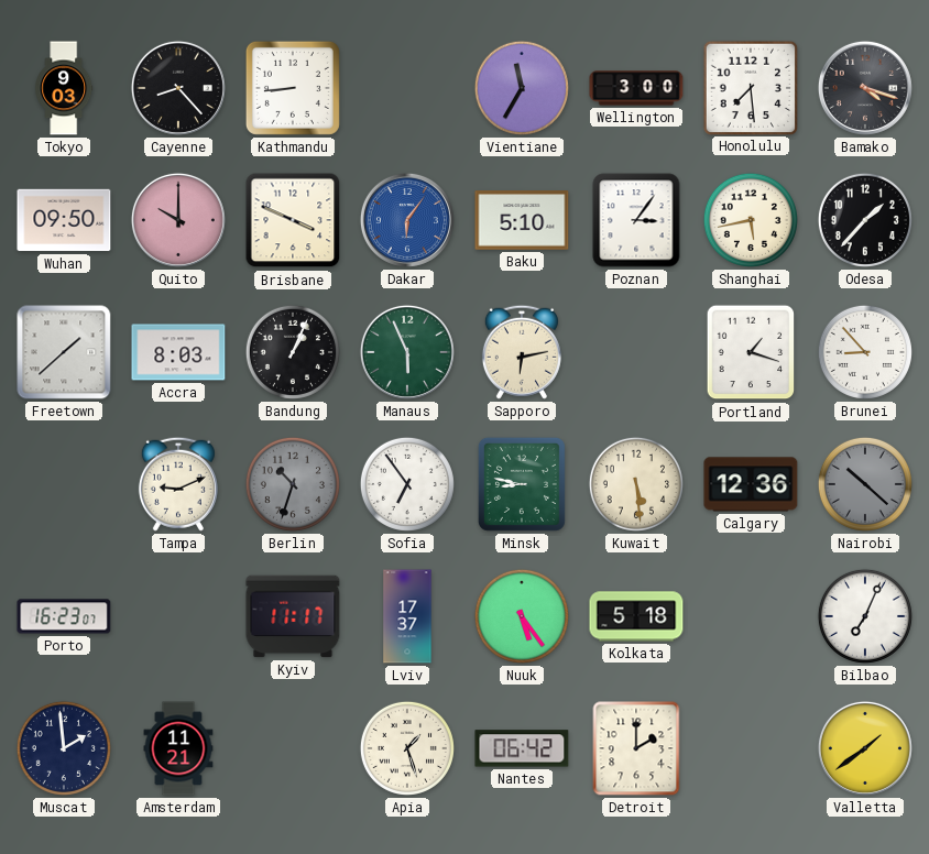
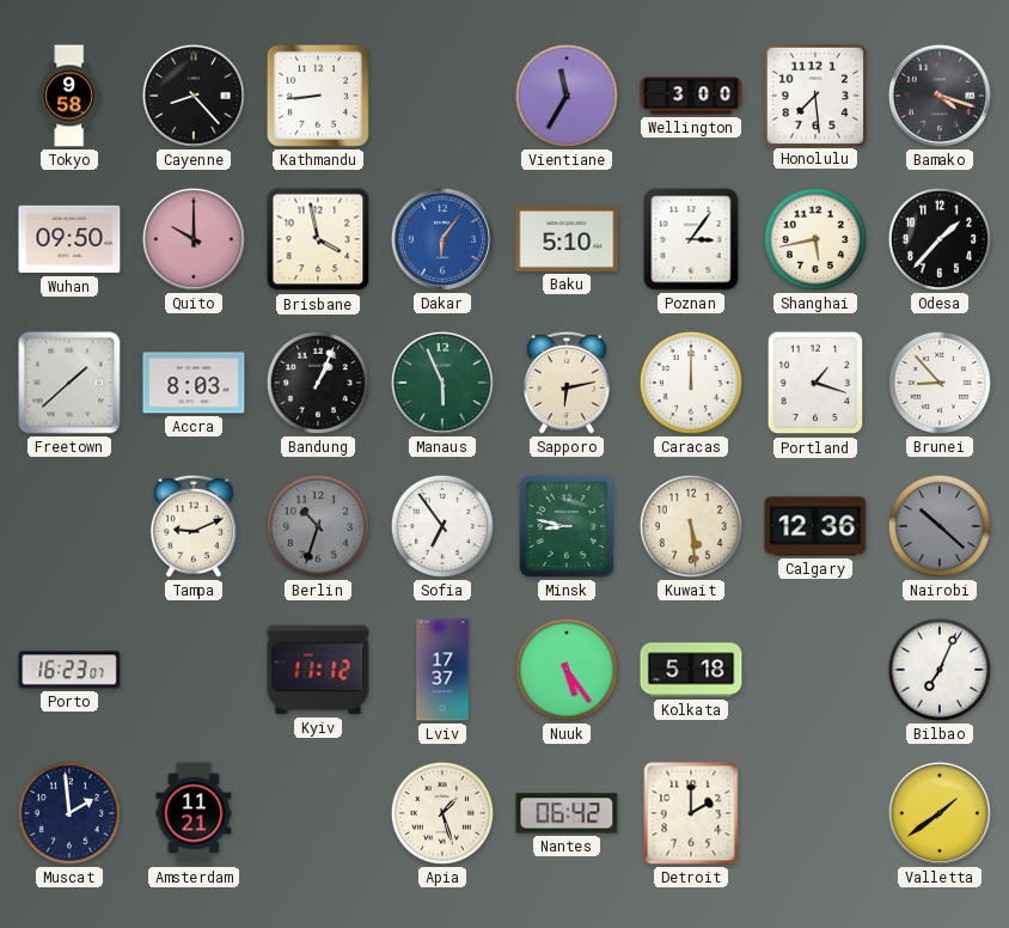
Tokyo: 9:03 -> 9:58
Brisbane: 3:49 -> 3:58
Caracas: none -> 12:00
Kyiv: 11:17 -> 11:12
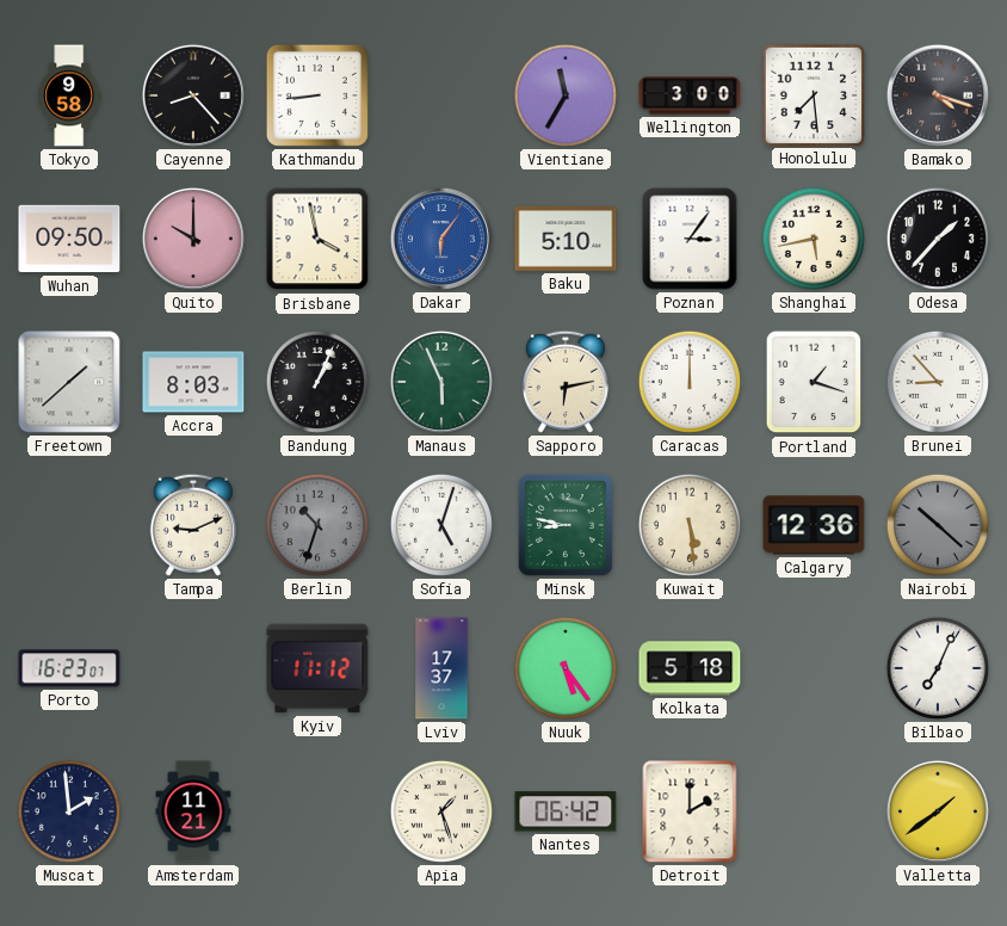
Sofia: 6:54 -> 5:03
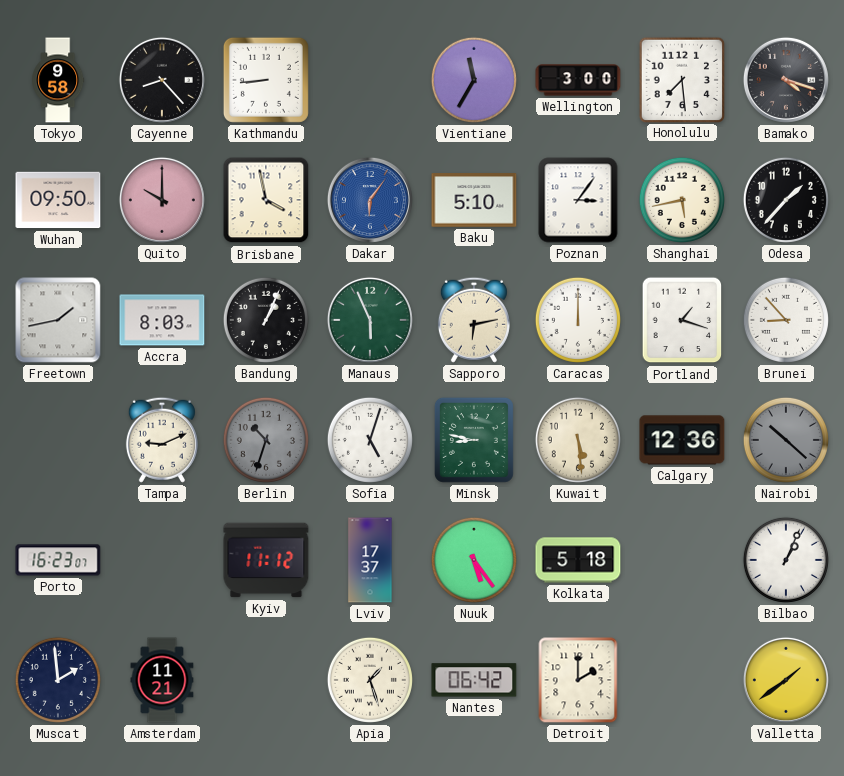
Freetown: 1:38 -> 1:43
Bilbao: 7:04 -> 1:04
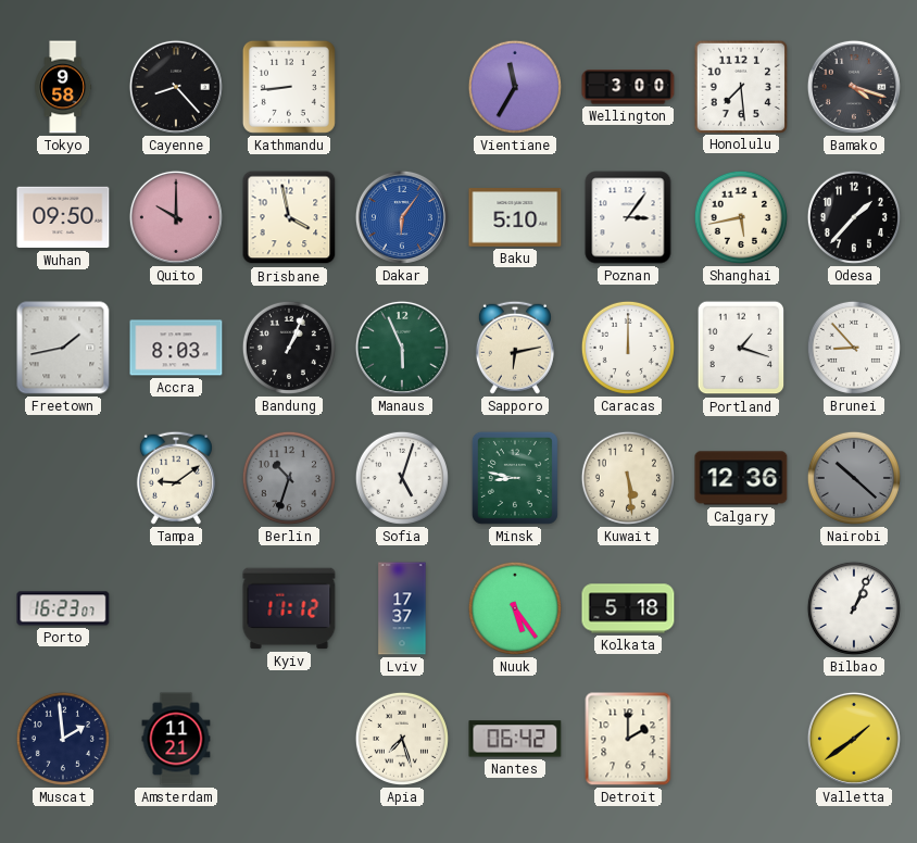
Tampa: 9:11 -> 9:09
Apia: 1:27 -> 7:27
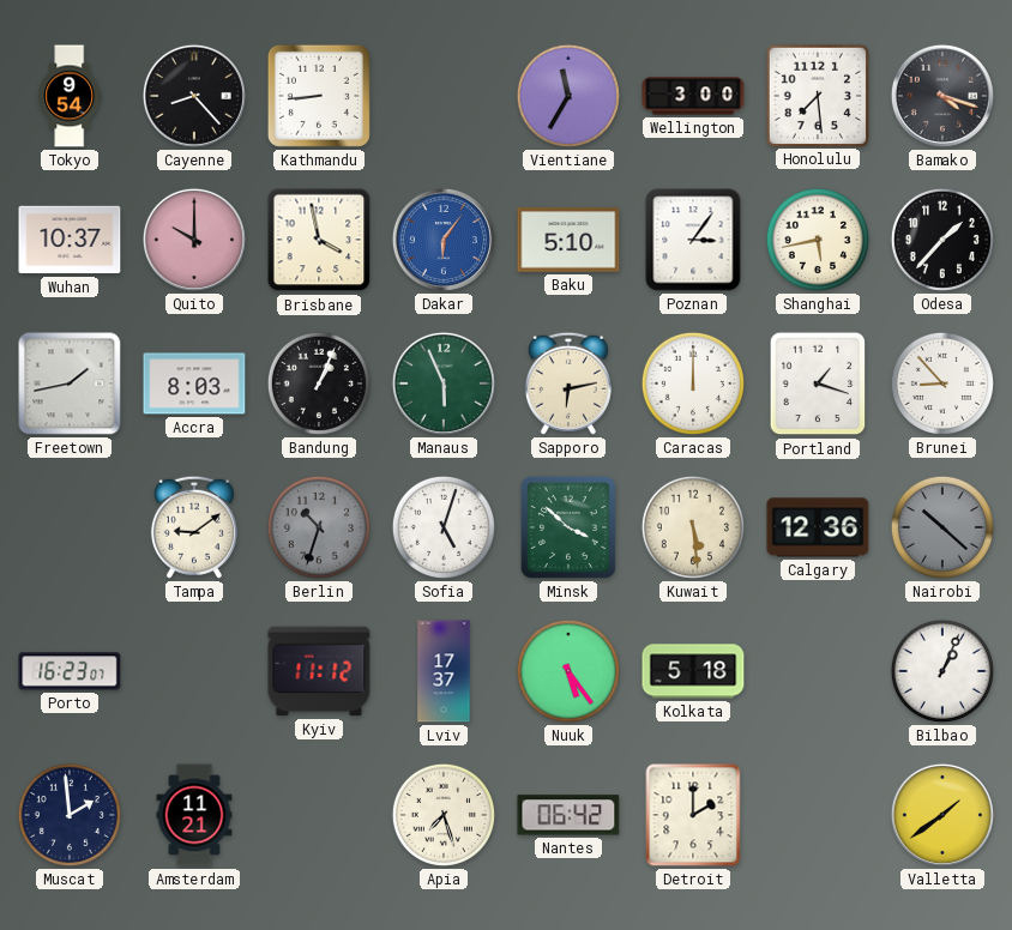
Tokyo: 9:58 -> 9:54
Wuhan: 09:50 -> 10:37
Minsk: 8:47 -> 3:52
